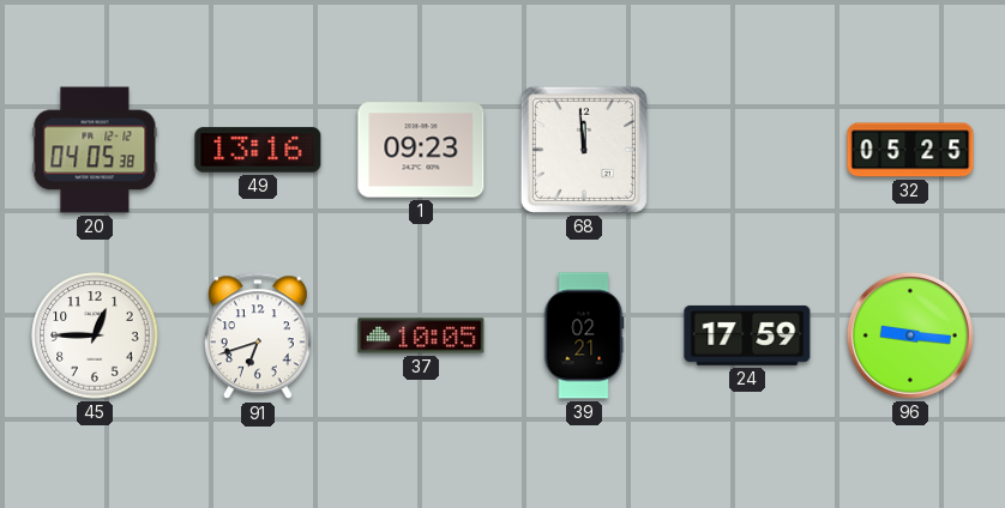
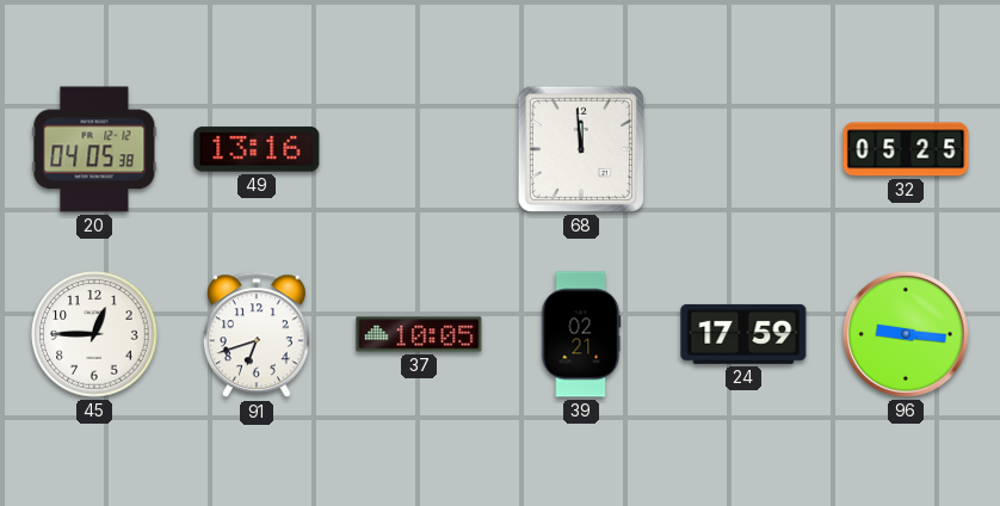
1: 09:23 -> none
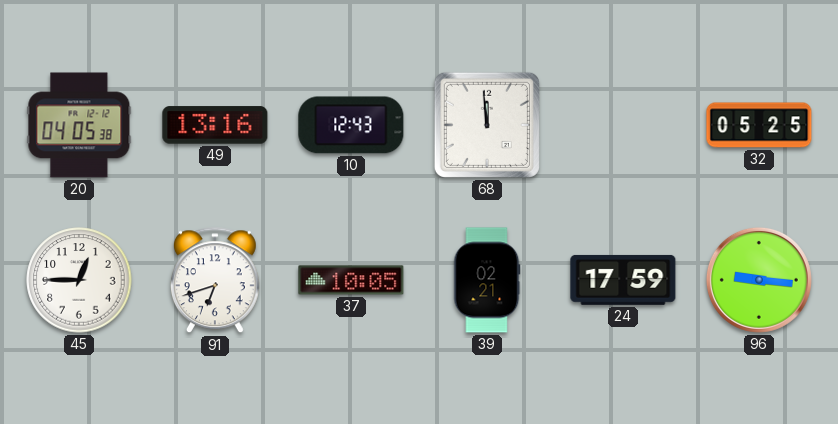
10: none -> 12:43
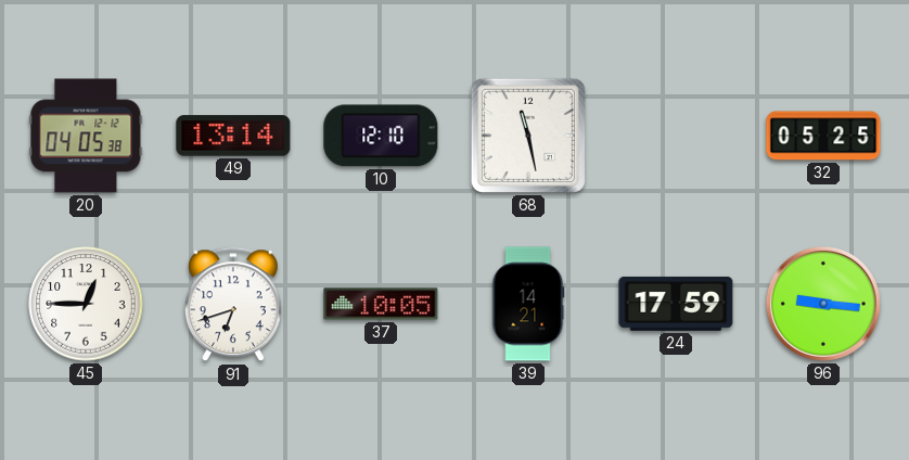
49: 13:16 -> 13:14
10: 12:43 -> 12:10
68: 11:59 -> 11:28
39: 02:21 -> 14:21
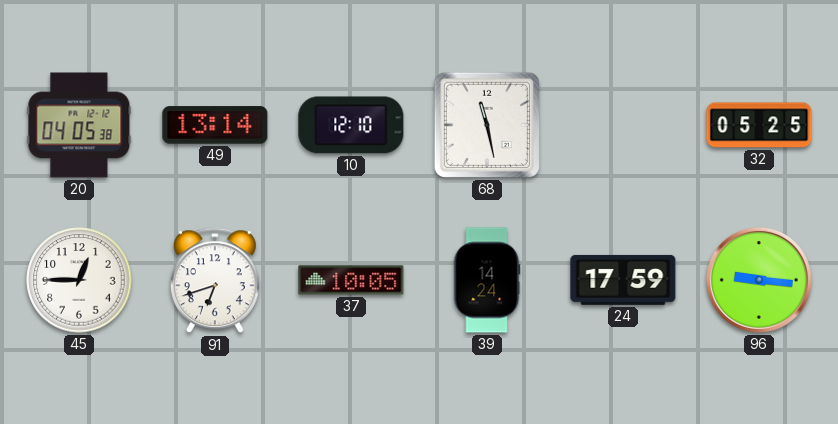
39: 14:21 -> 14:24
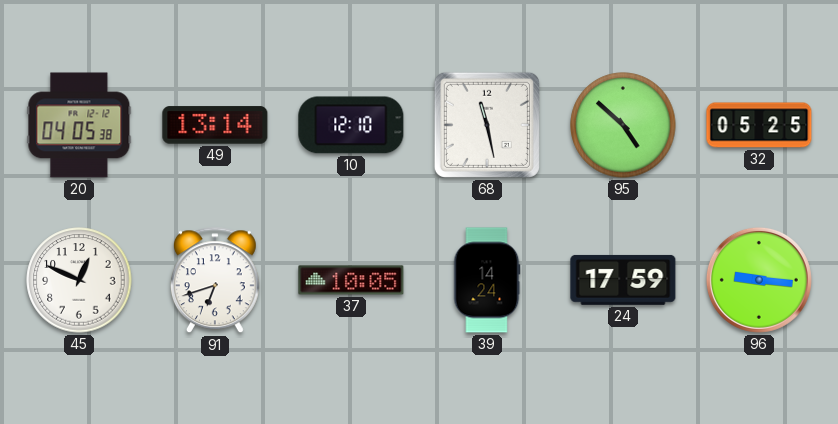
95: none -> 4:52
45: 12:45 -> 12:49
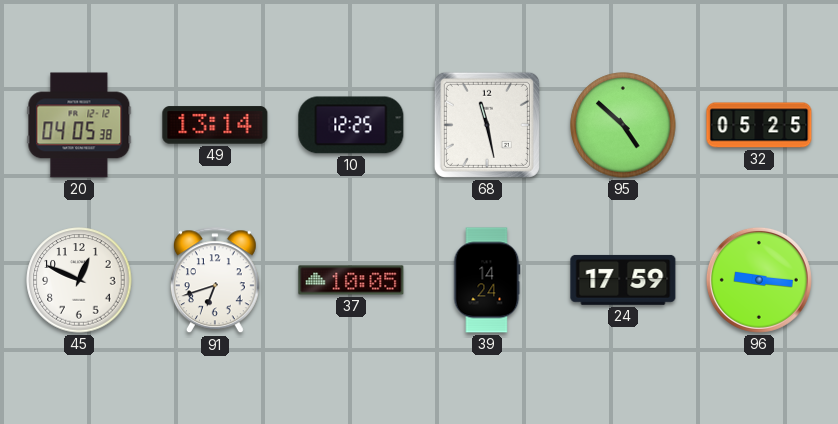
10: 12:10 -> 12:25
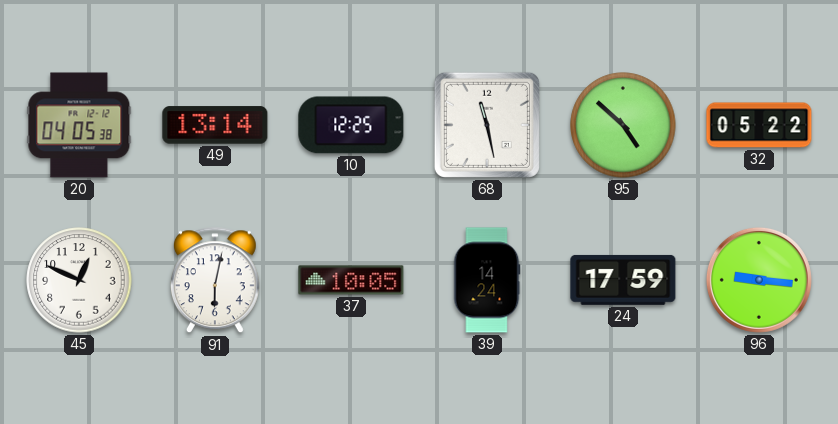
32: 05:25 -> 05:22
91: 6:42 -> 6:02
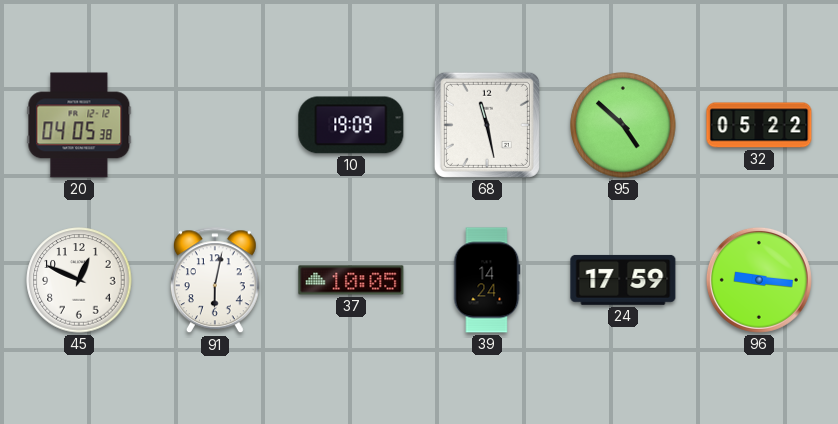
49: 13:14 -> none
10: 12:25 -> 19:09
